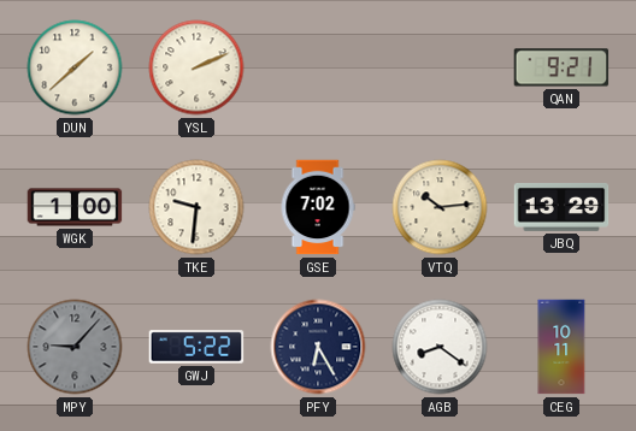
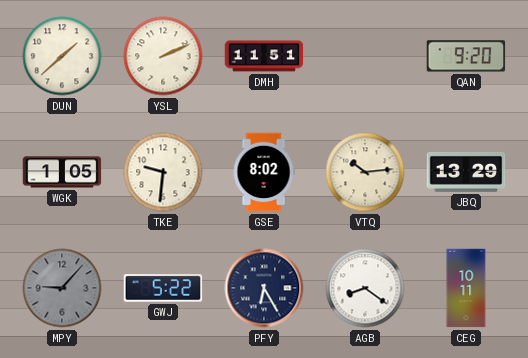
DMH: none -> 11:51
QAN: 9:21 -> 9:20
WGK: 1:00 -> 1:05
GSE: 7:02 -> 8:02
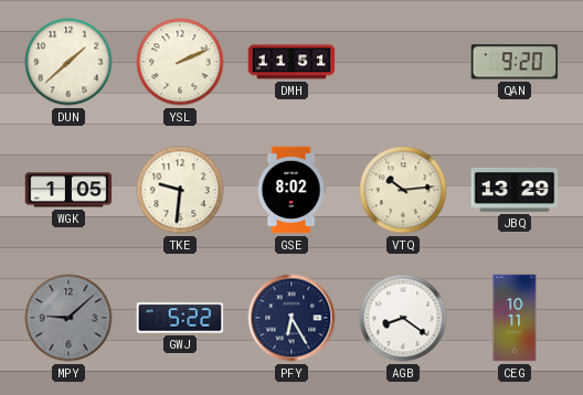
MPY: 9:07 -> 9:08
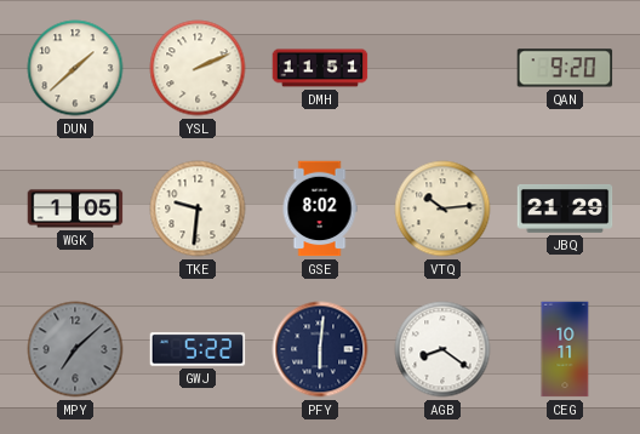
JBQ: 13:29 -> 21:29
MPY: 9:08 -> 7:08
PFY: 6:25 -> 6:01
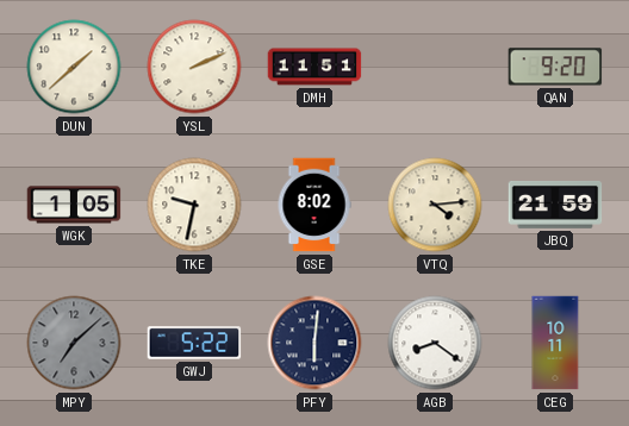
TKE: 9:31 -> 9:32
VTQ: 10:14 -> 4:14
JBQ: 21:29 -> 21:59
